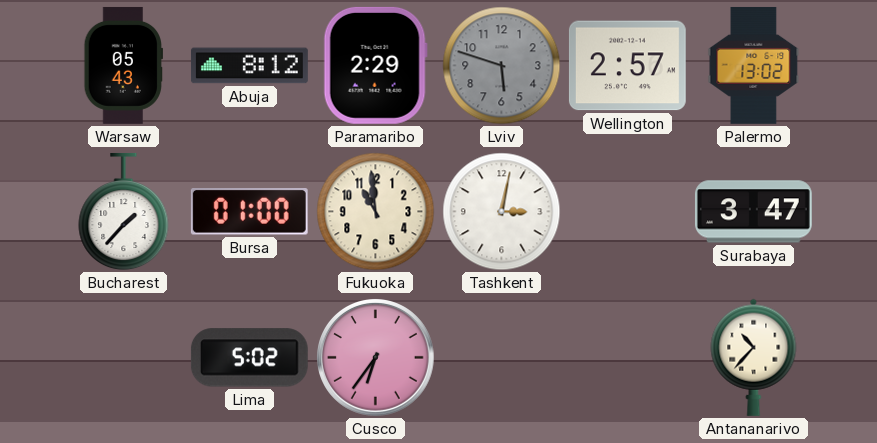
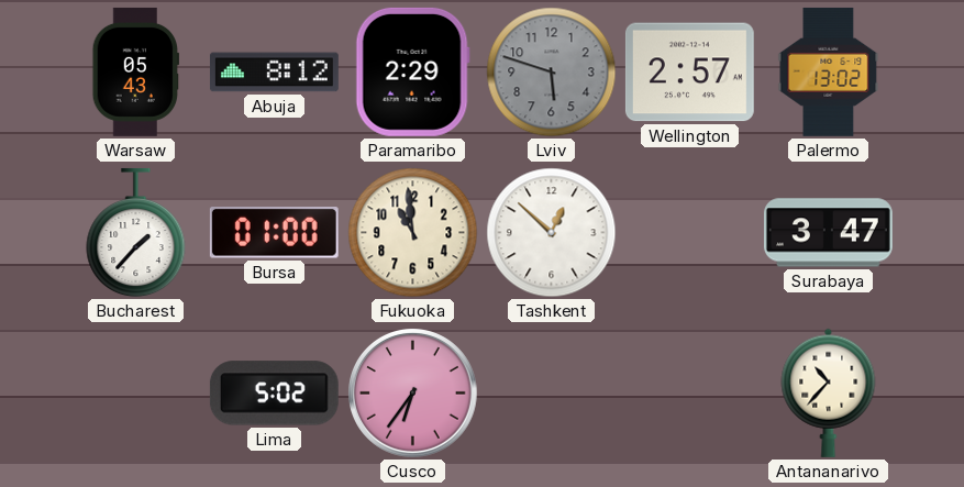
Tashkent: 3:02 -> 12:52
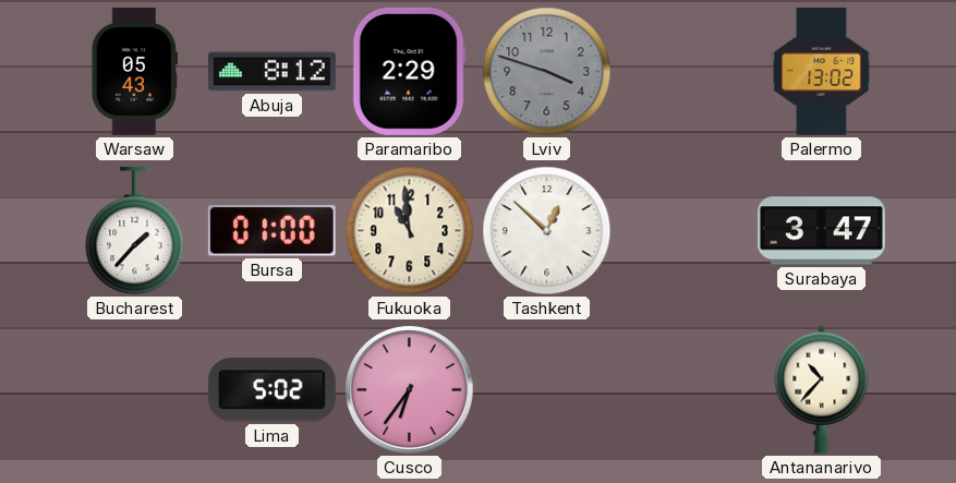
Lviv: 5:48 -> 3:48
Wellington: 2:57 -> none
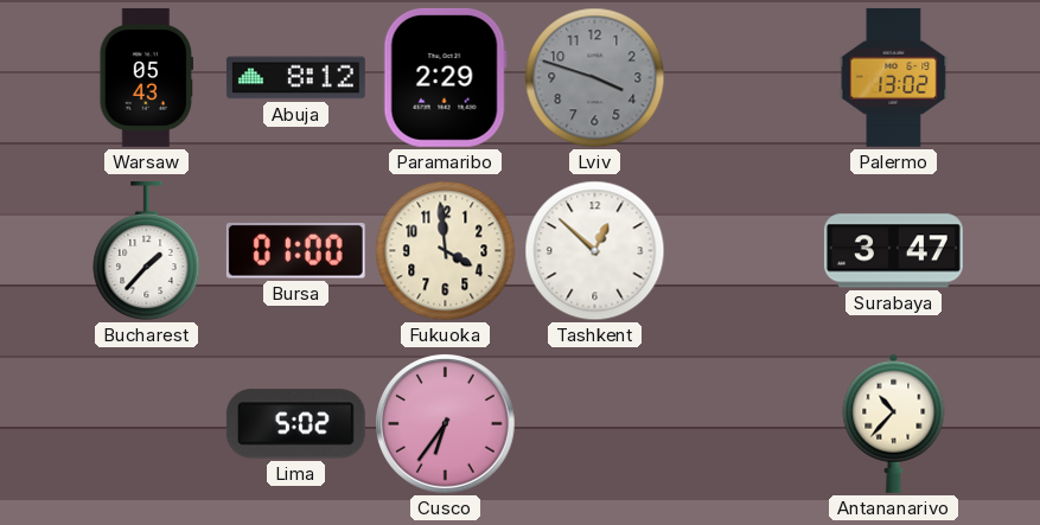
Fukuoka: 10:59 -> 3:59
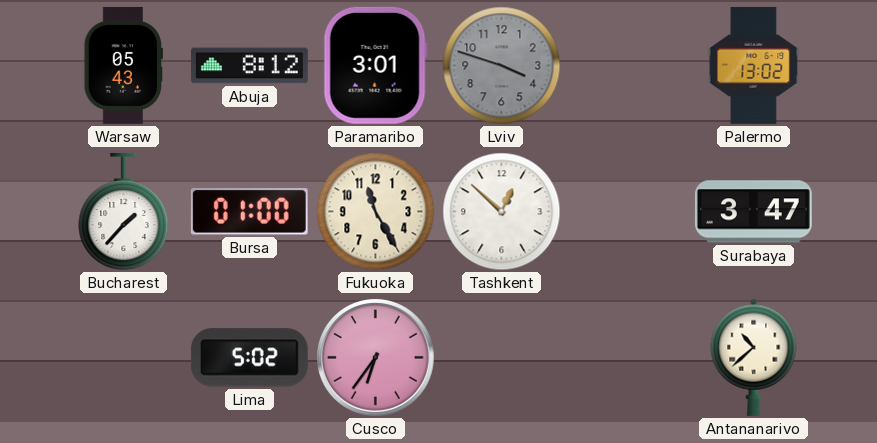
Paramaribo: 2:29 -> 3:01
Fukuoka: 3:59 -> 11:25
Antananarivo: 10:37 -> 10:38
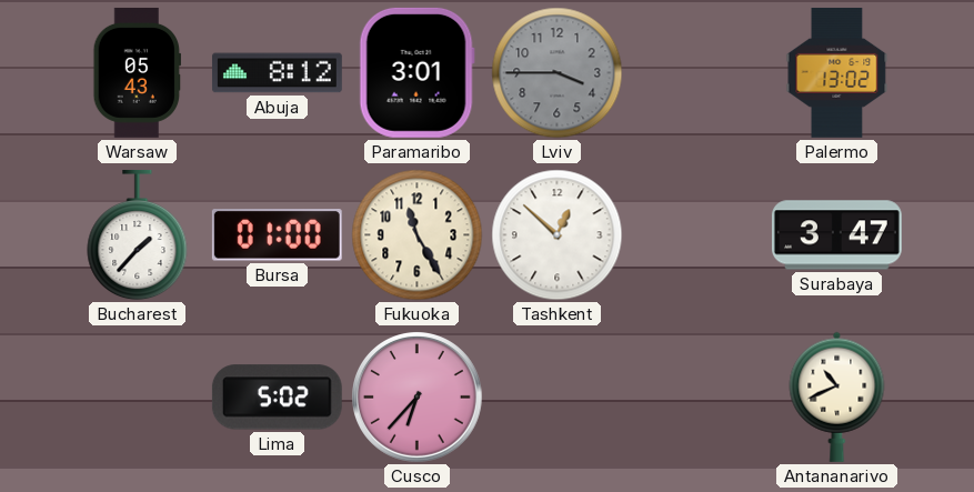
Lviv: 3:48 -> 3:45
Cusco: 6:36 -> 6:37
Antananarivo: 10:38 -> 10:41
